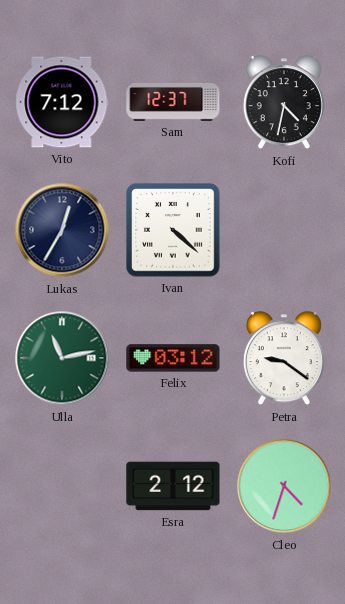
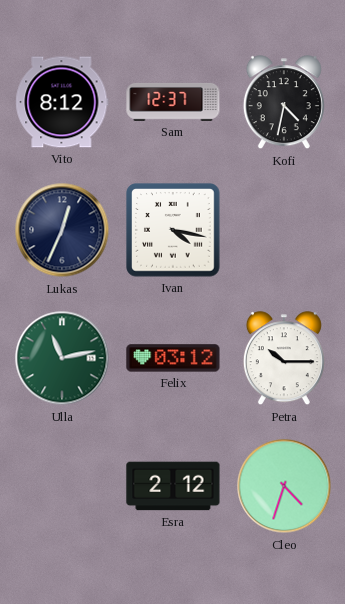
Vito: 7:12 -> 8:12
Lukas: 12:35 -> 12:34
Ivan: 4:22 -> 4:17
Petra: 9:21 -> 10:15
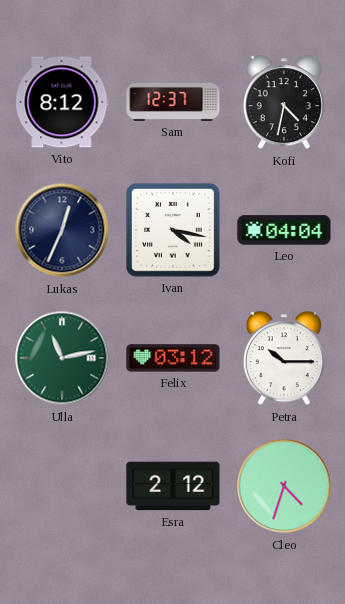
Leo: none -> 04:04
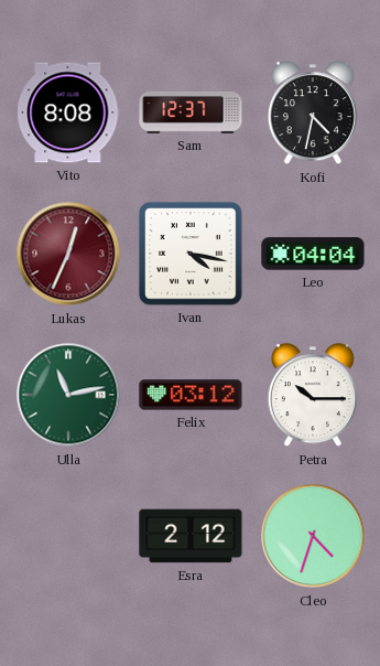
Vito: 8:12 -> 8:08
Lukas dial: navy -> burgundy
